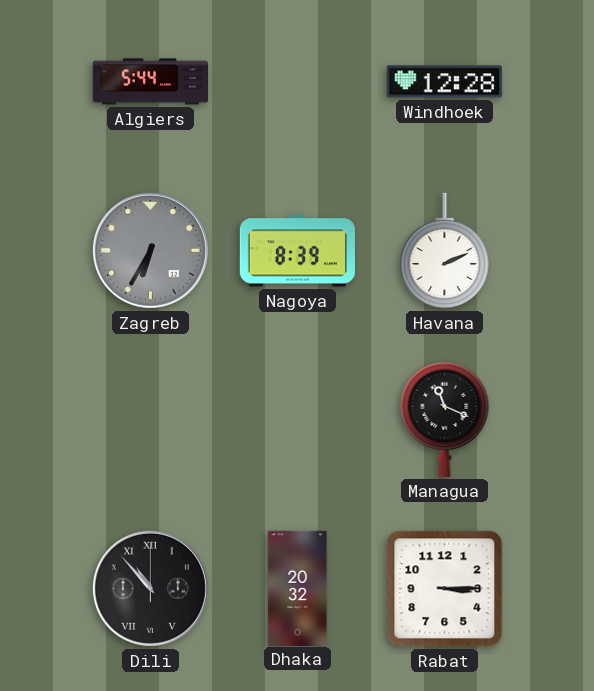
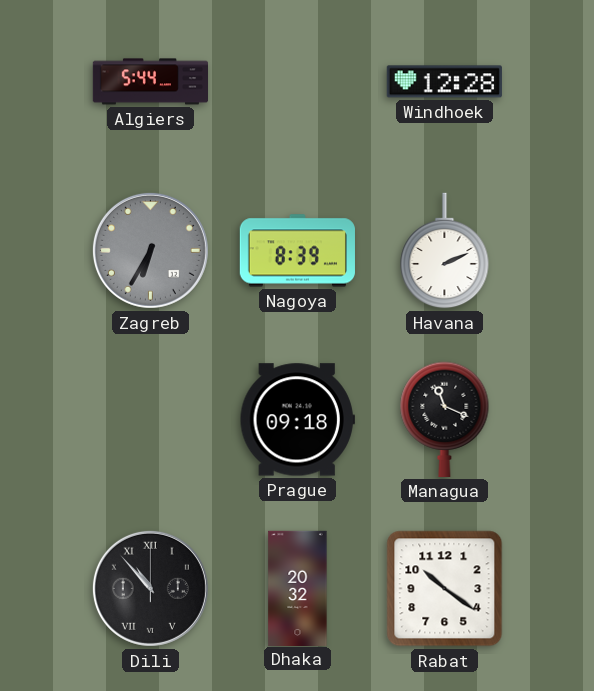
Prague: none -> 09:18
Rabat: 3:15 -> 10:21
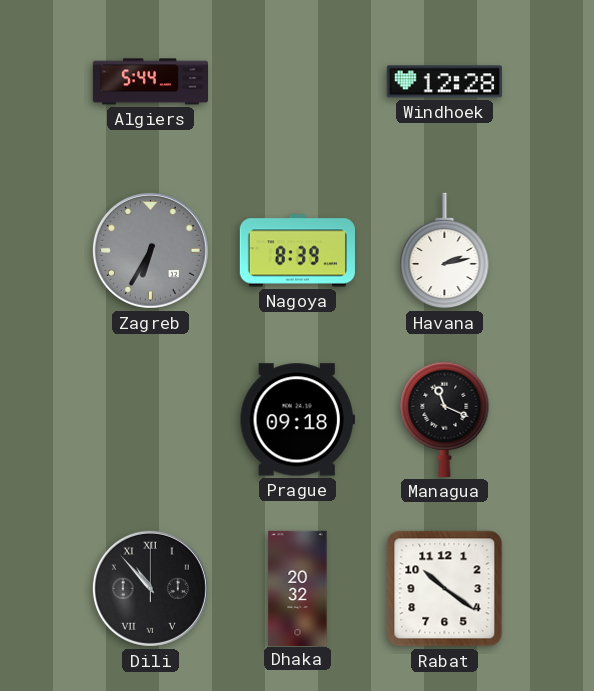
Havana: 2:11 -> 2:13
